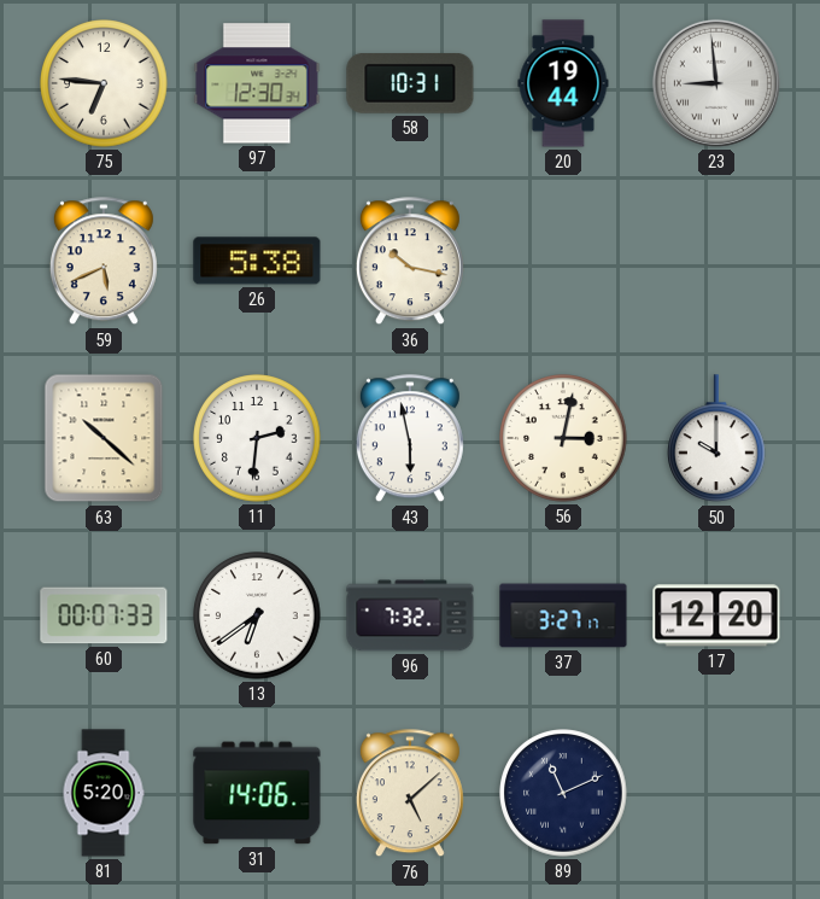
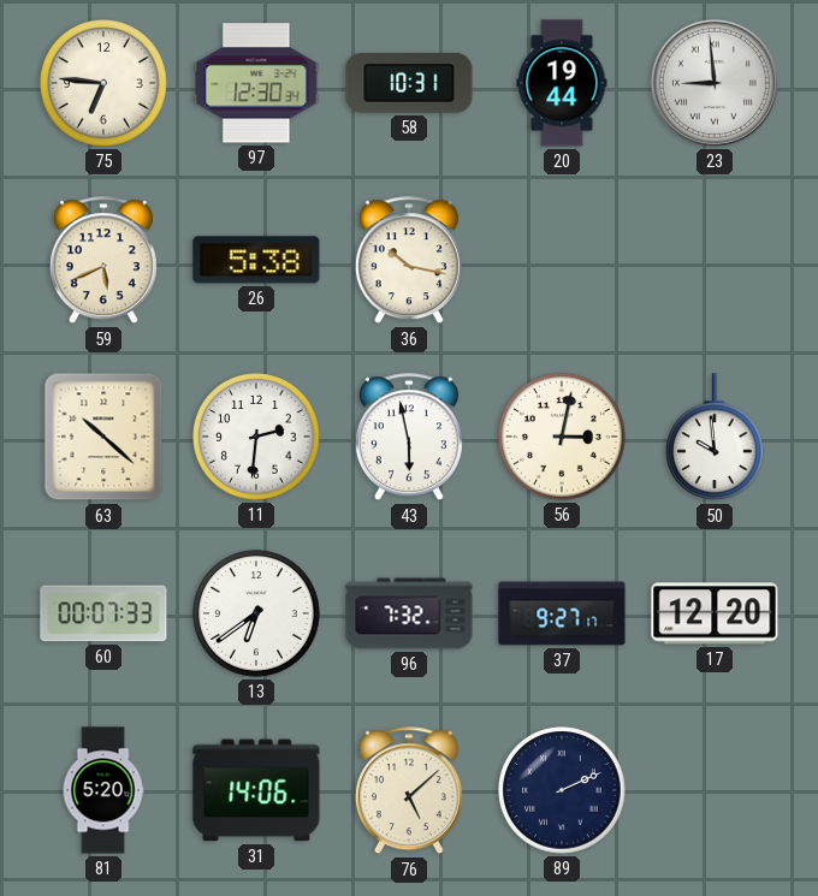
50: 10:00 -> 9:59
37: 3:27 -> 9:27
89: 11:11 -> 2:11
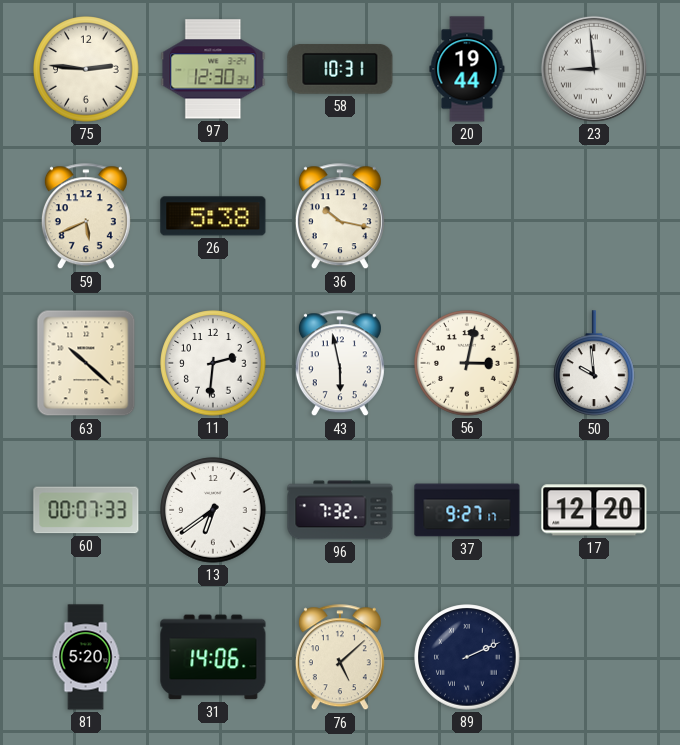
75: 6:46 -> 2:46
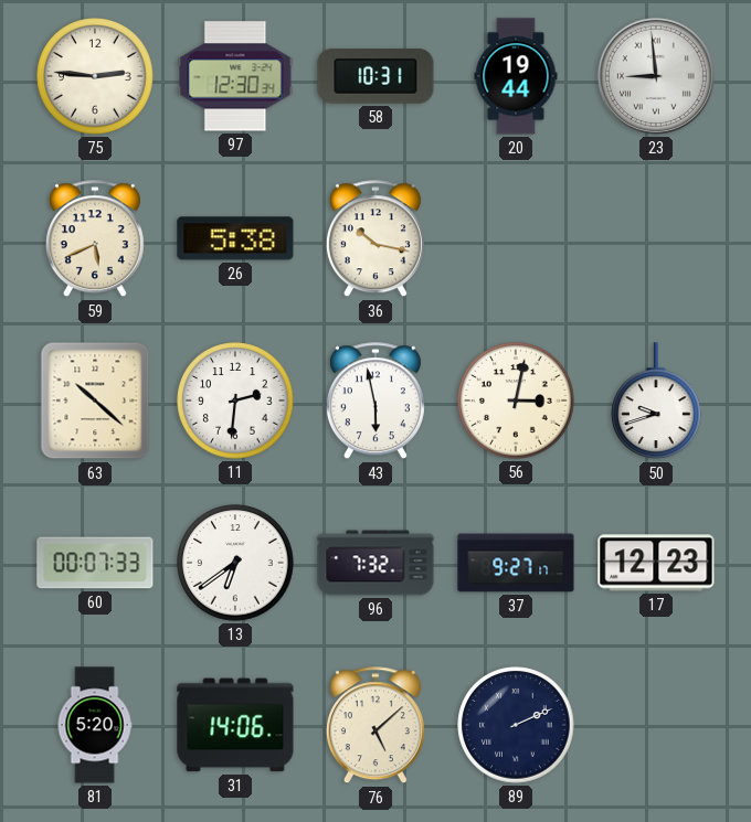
50: 9:59 -> 9:42
17: 12:20 -> 12:23
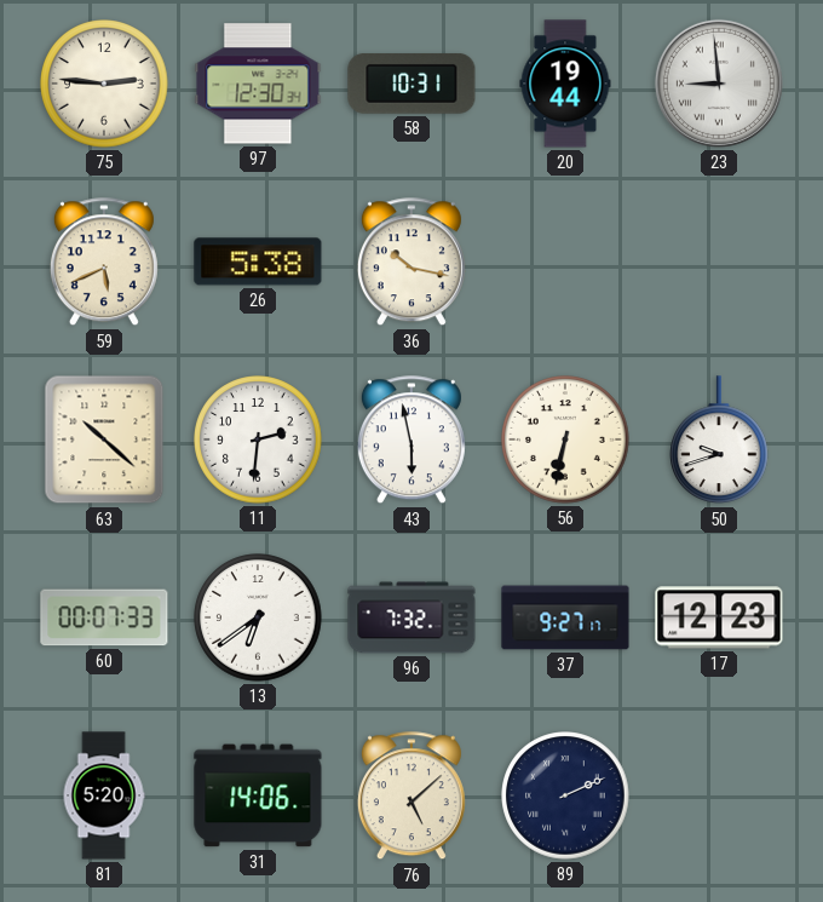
56: 3:02 -> 6:32
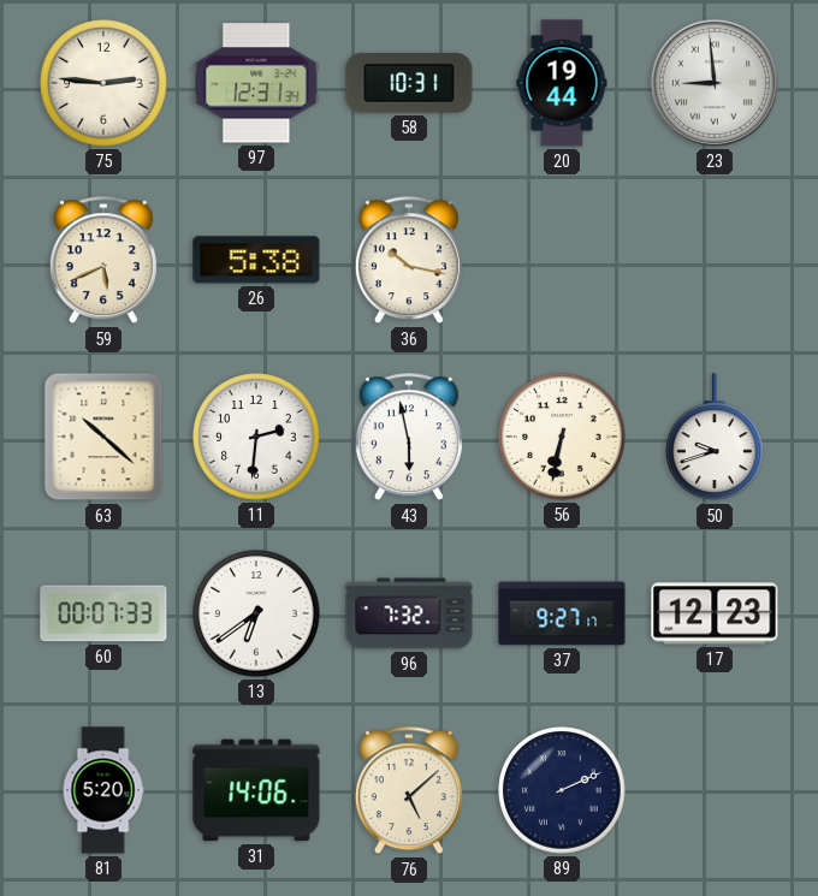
97: 12:30 -> 12:31
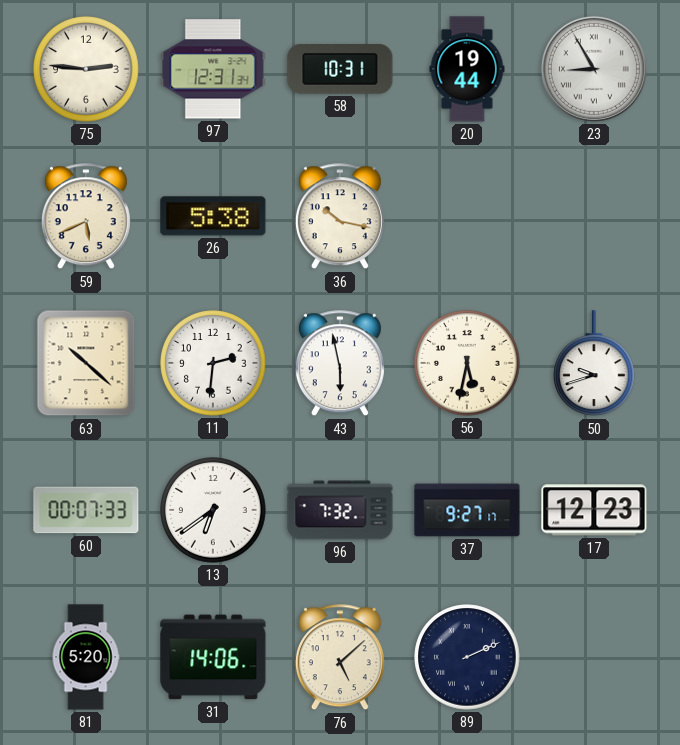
23: 8:59 -> 8:55
56: 6:32 -> 5:32
